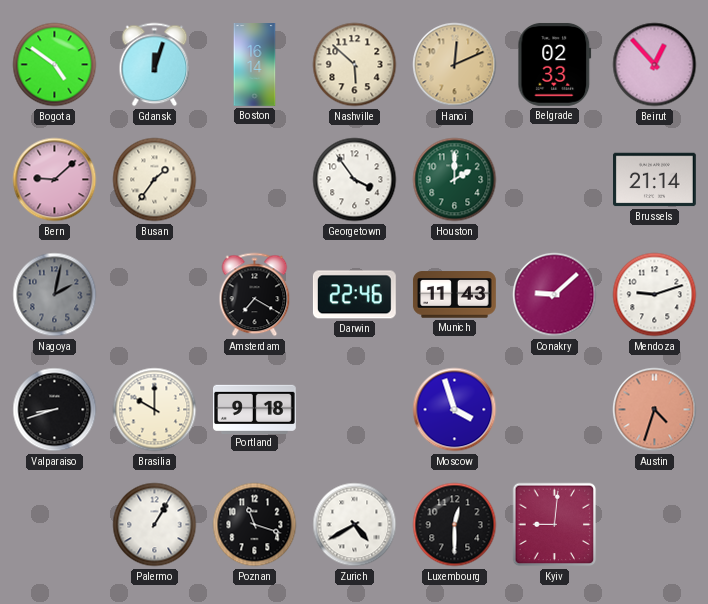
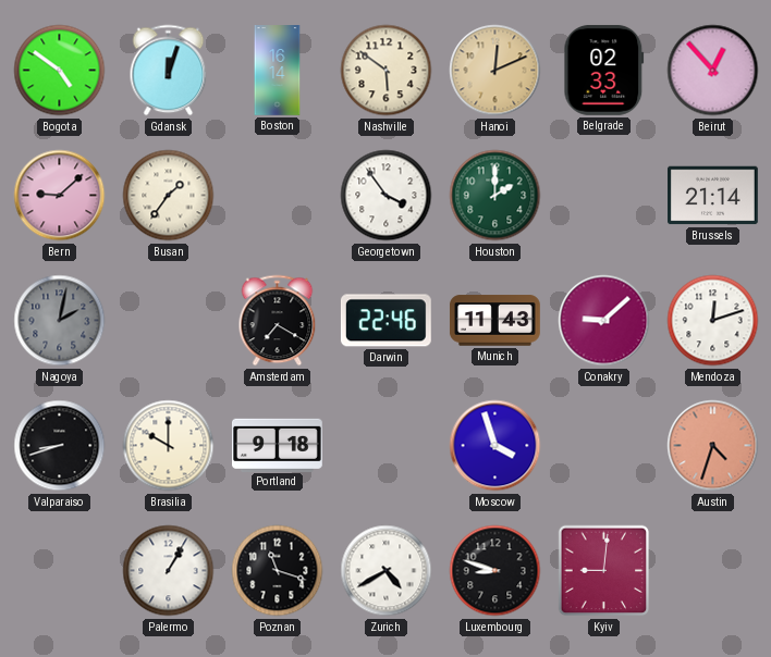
Nashville: 5:52 -> 5:51
Mendoza: 9:12 -> 12:12
Luxembourg: 12:30 -> 8:48
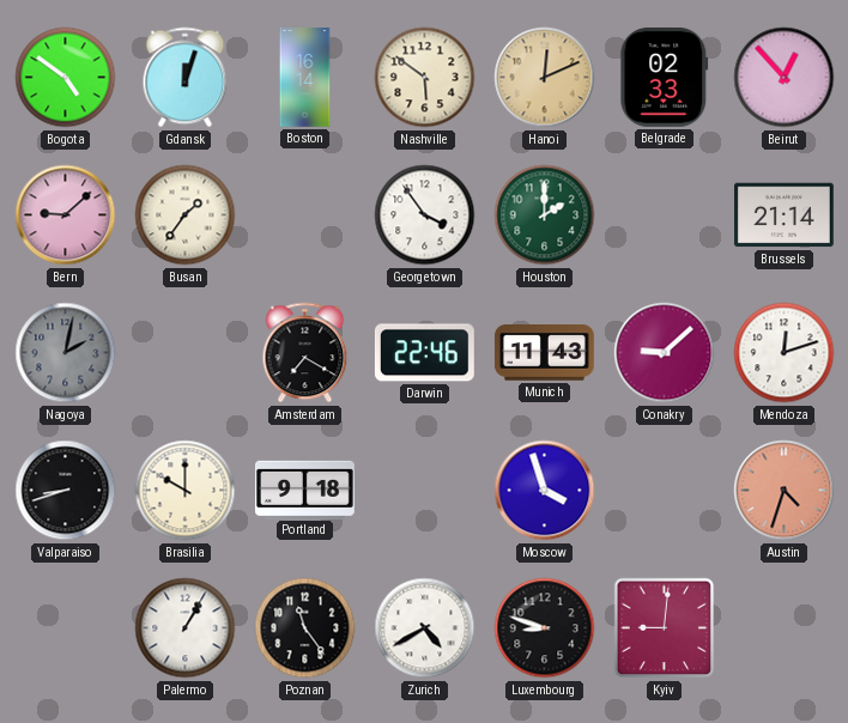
Poznan: 11:18 -> 11:24
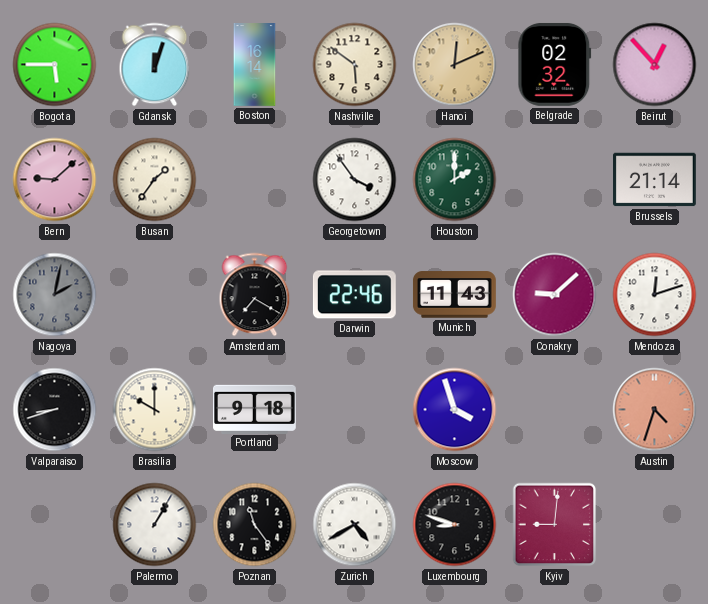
Bogota: 4:51 -> 5:45
Belgrade: 02:33 -> 02:32
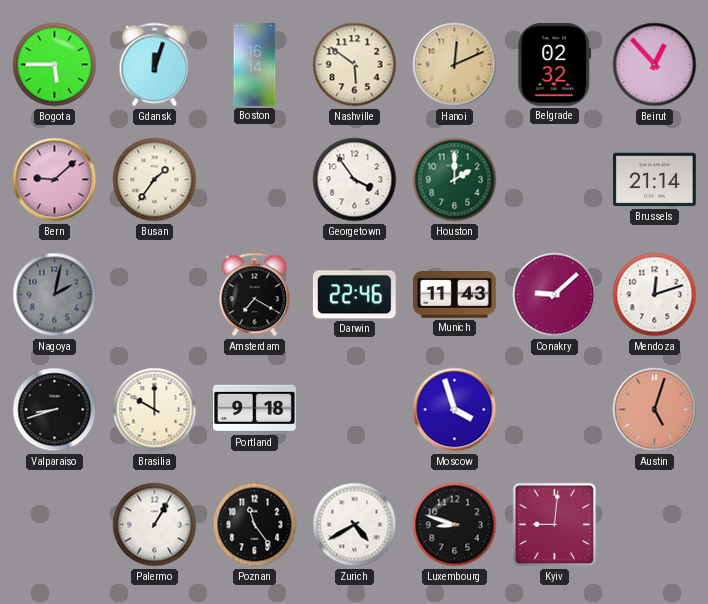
Austin: 4:33 -> 5:03
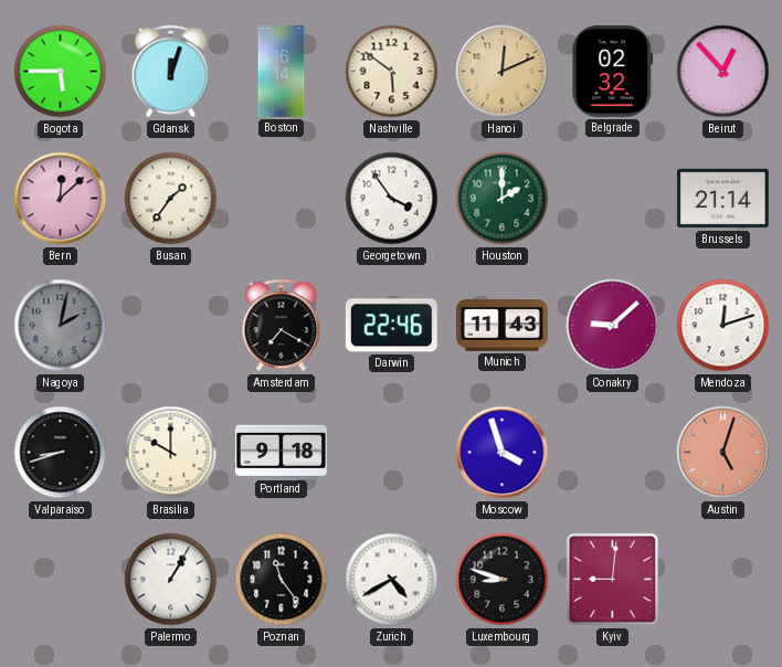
Bern: 9:08 -> 12:08
